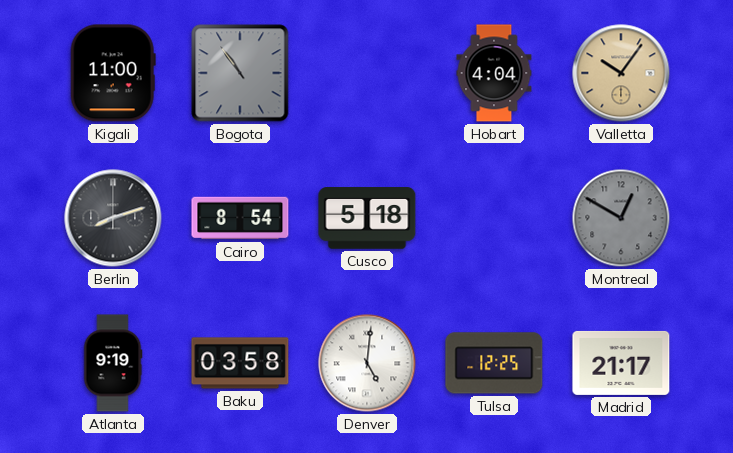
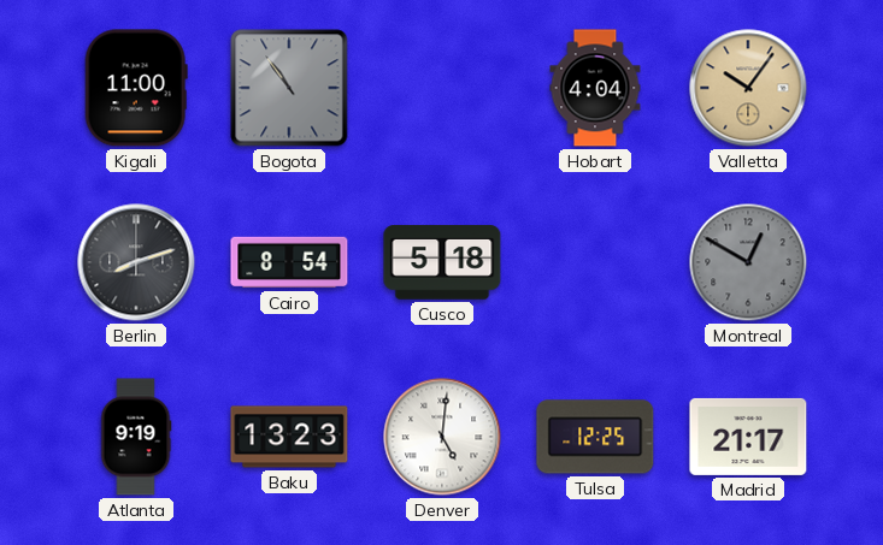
Baku: 03:58 -> 13:23
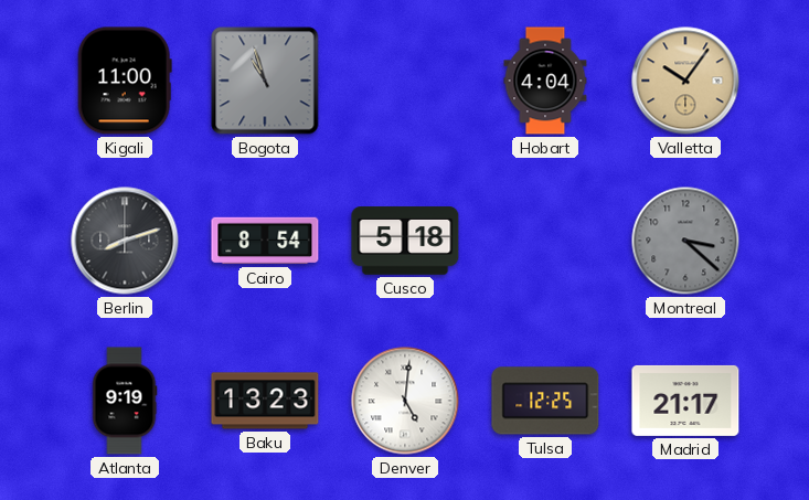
Bogota: 10:54 -> 10:57
Montreal: 12:50 -> 3:22
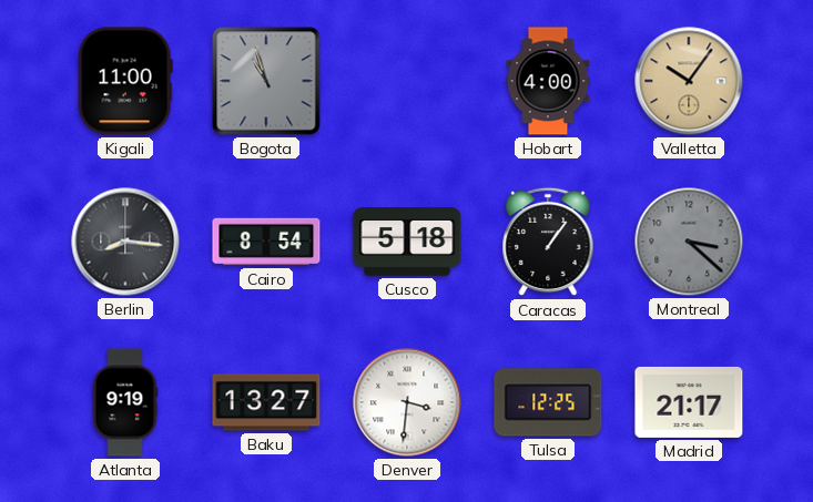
Hobart: 4:04 -> 4:00
Berlin: 8:12 -> 8:16
Caracas: none -> 1:06
Baku: 13:23 -> 13:27
Denver: 5:01 -> 3:31
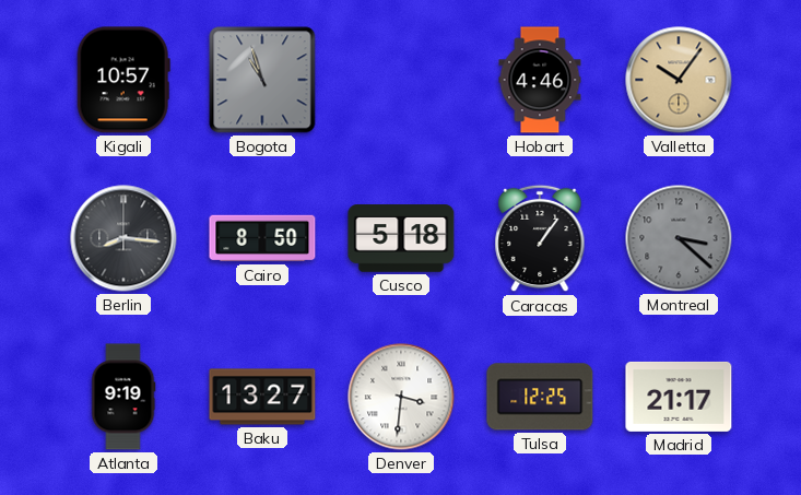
Kigali: 11:00 -> 10:57
Hobart: 4:00 -> 4:46
Cairo: 8:54 -> 8:50
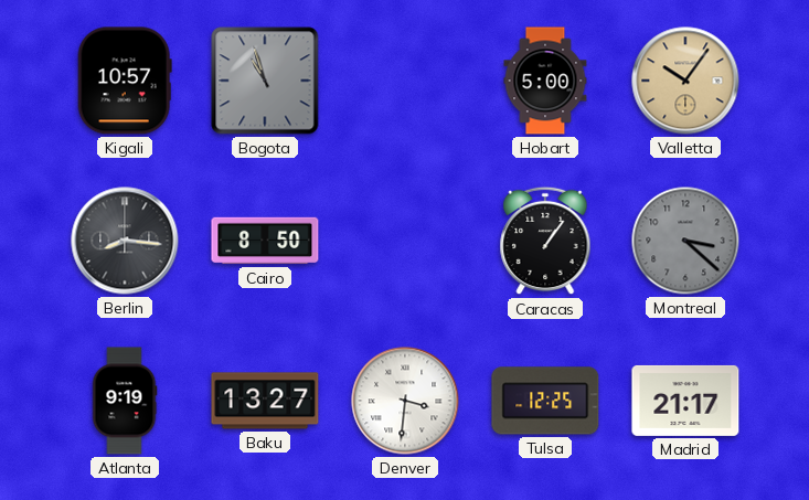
Hobart: 4:46 -> 5:00
Cusco: 5:18 -> none
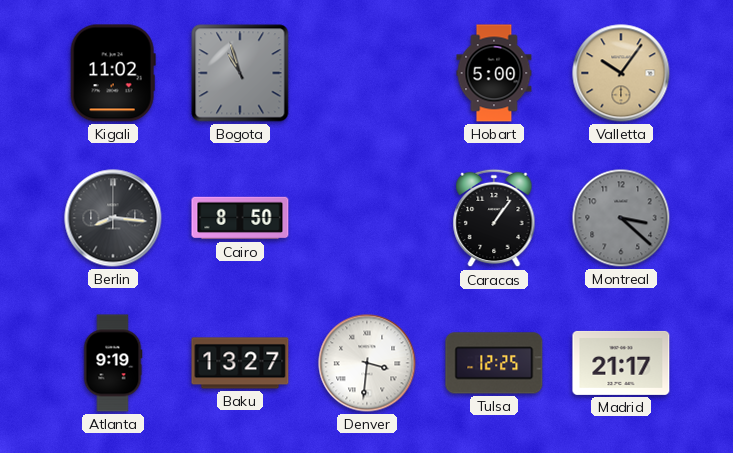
Kigali: 10:57 -> 11:02
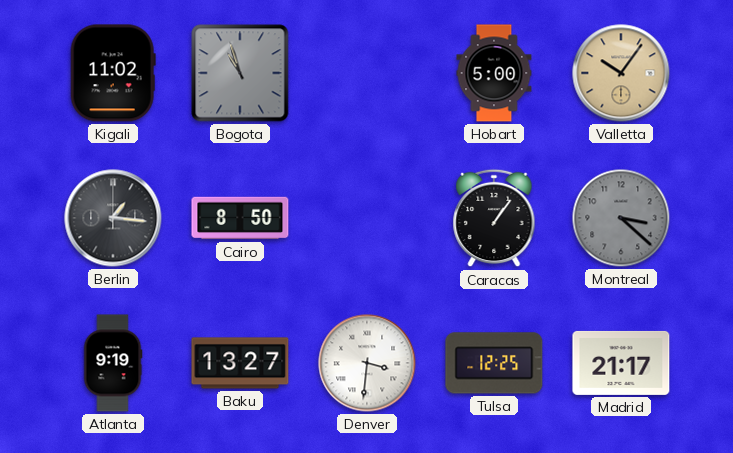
Berlin: 8:16 -> 1:16
